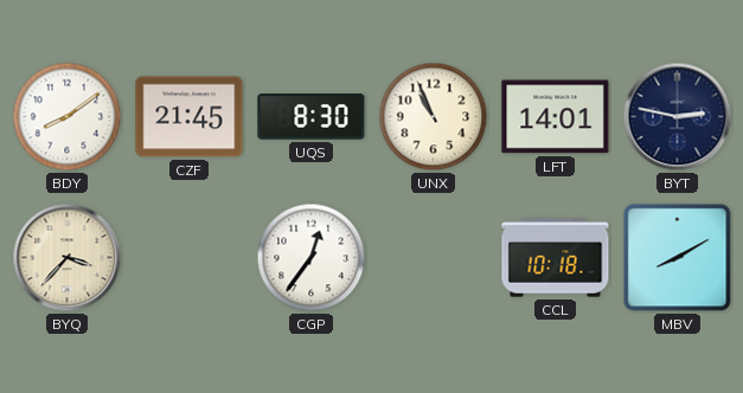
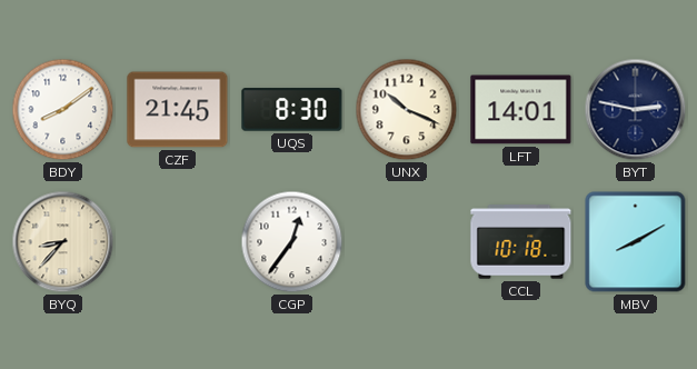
UNX: 10:56 -> 10:19
BYQ: 3:37 -> 8:37
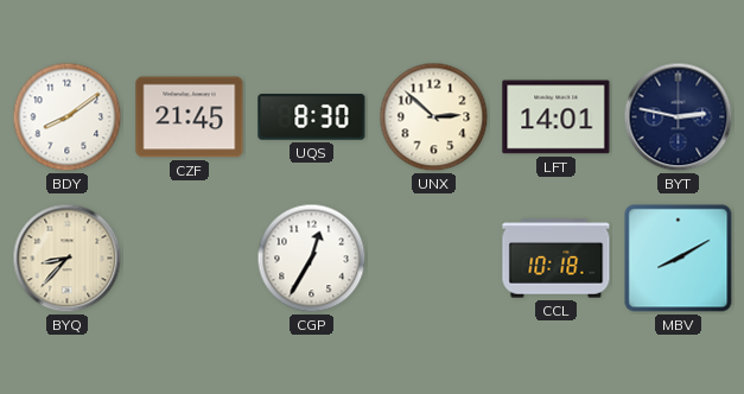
UNX: 10:19 -> 2:52
CGP: 12:36 -> 12:35
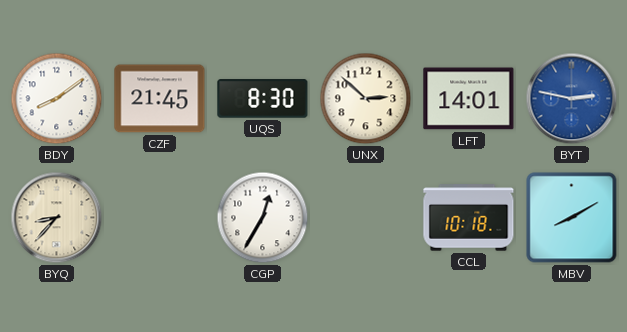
BYT dial: navy -> blue
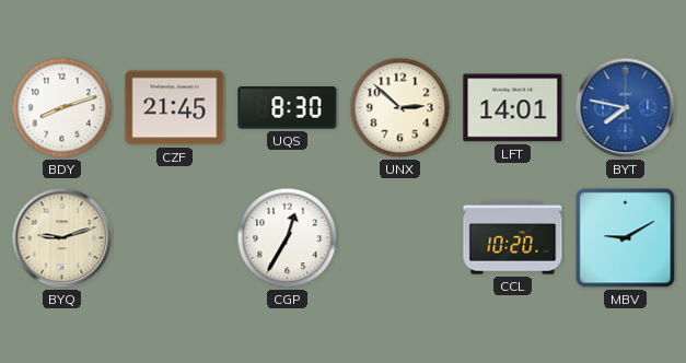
BDY: 8:09 -> 8:12
BYT: 2:47 -> 7:47
BYQ: 8:37 -> 9:12
CCL: 10:18 -> 10:20
MBV: 8:10 -> 9:10
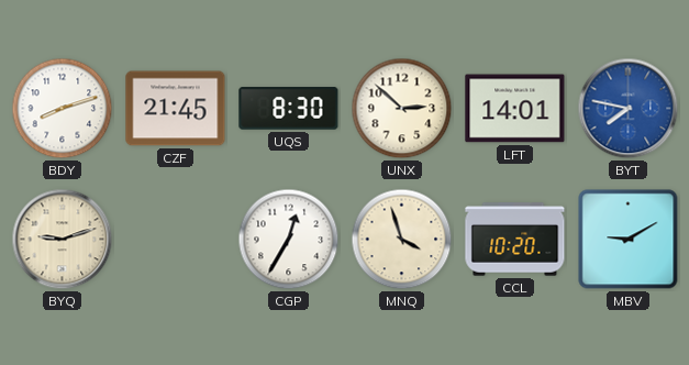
MNQ: none -> 3:57
